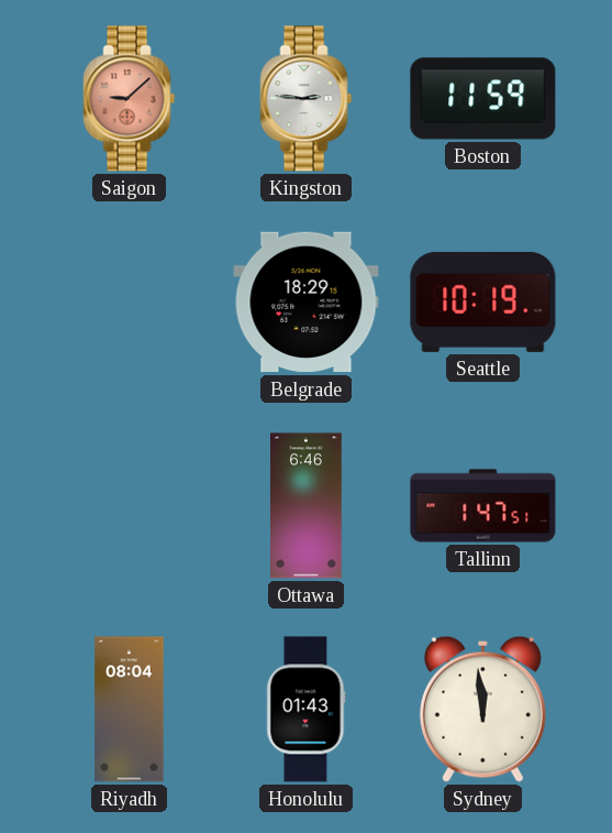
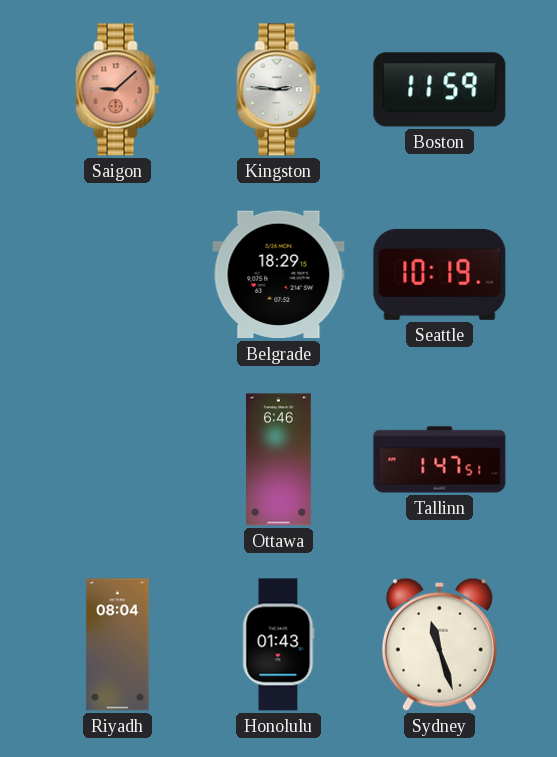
Sydney: 11:59 -> 11:27
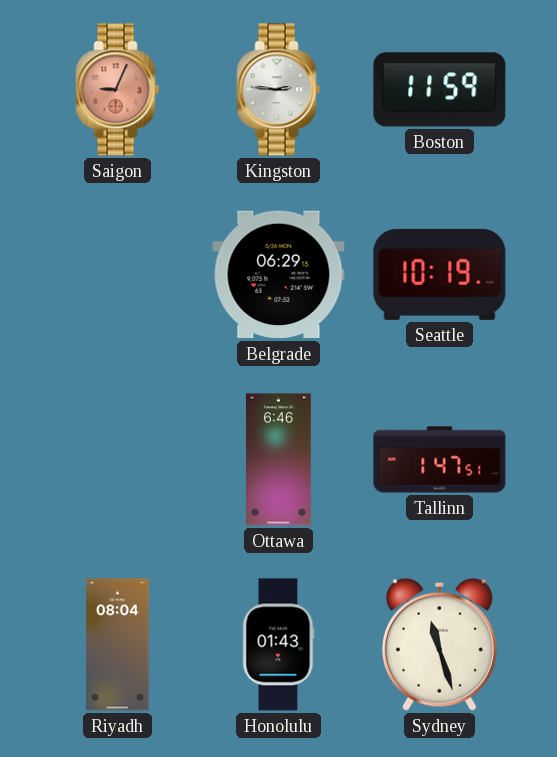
Saigon: 9:08 -> 9:04
Belgrade: 18:29 -> 06:29
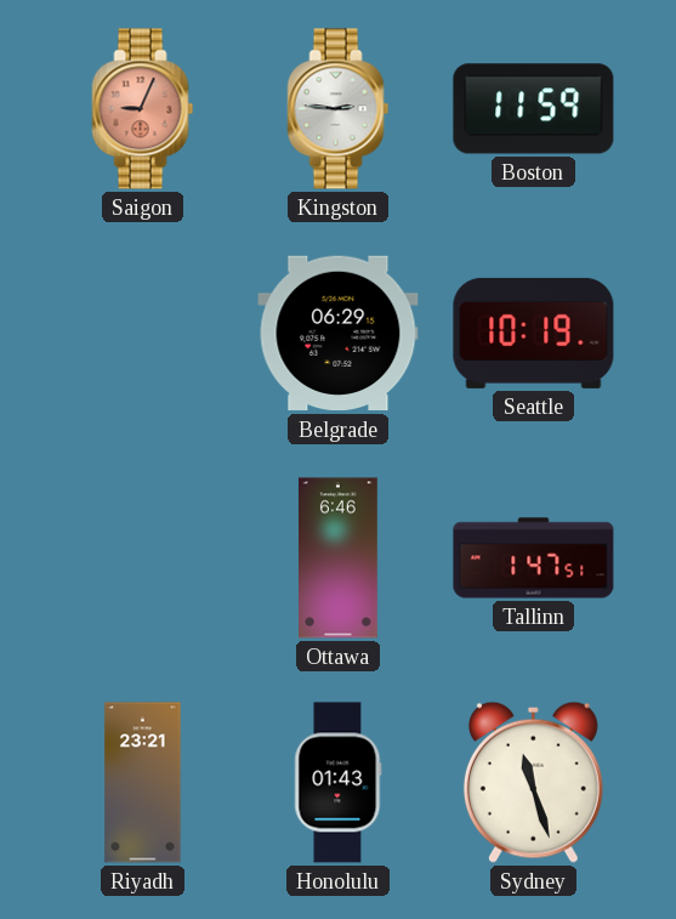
Riyadh: 08:04 -> 23:21
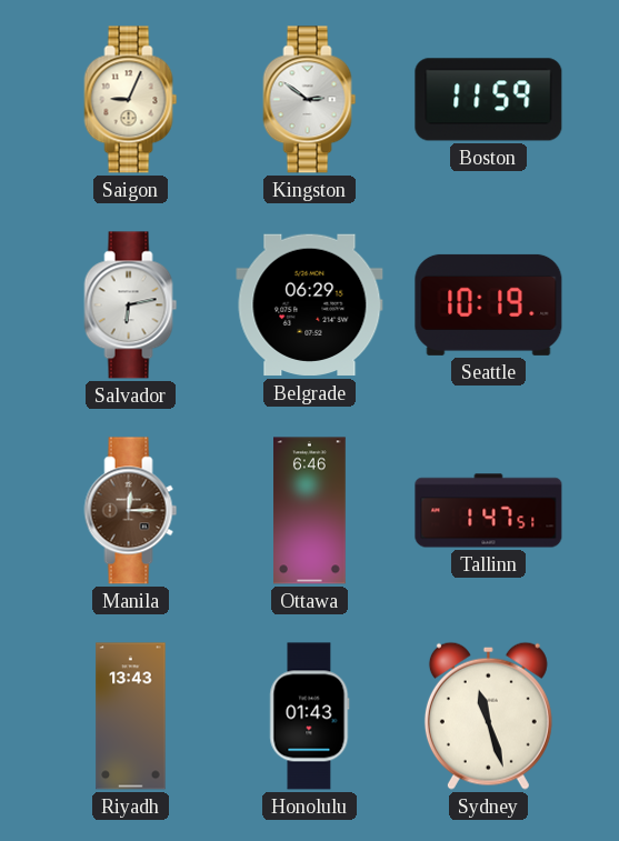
Saigon dial: salmon -> cream
Kingston: 2:46 -> 2:51
Salvador: none -> 6:13
Manila: none -> 12:15
Riyadh: 23:21 -> 13:43
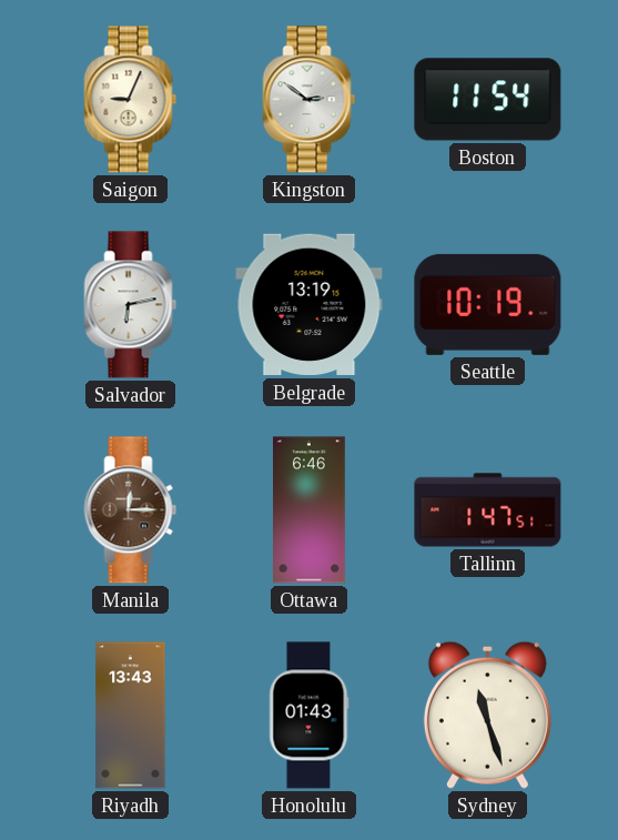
Boston: 11:59 -> 11:54
Belgrade: 06:29 -> 13:19
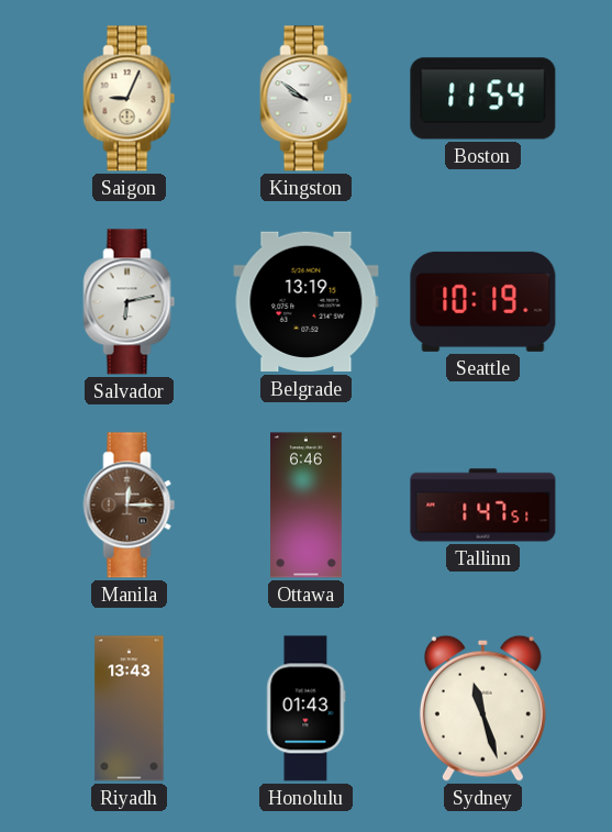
Kingston: 2:51 -> 9:51
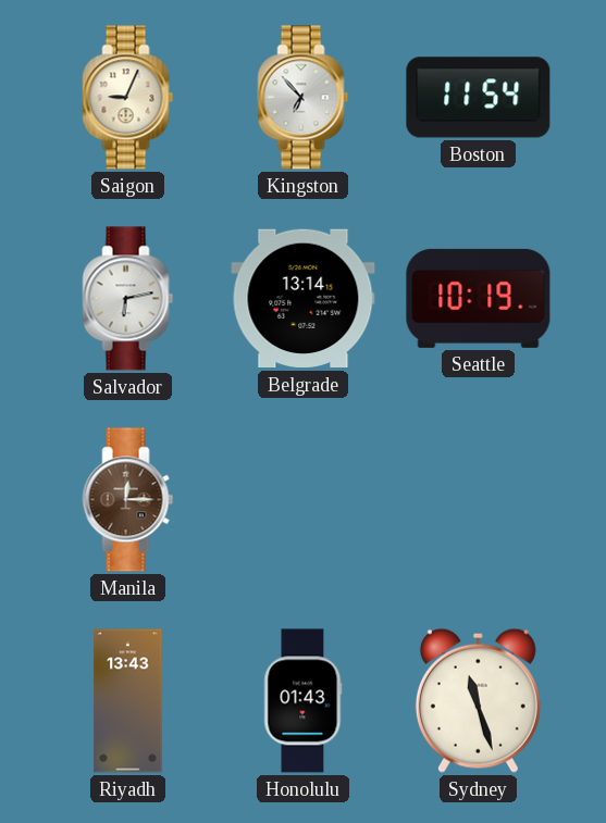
Kingston: 9:51 -> 6:53
Belgrade: 13:19 -> 13:14
Ottawa: 6:46 -> none
Tallinn: 1:47 -> none
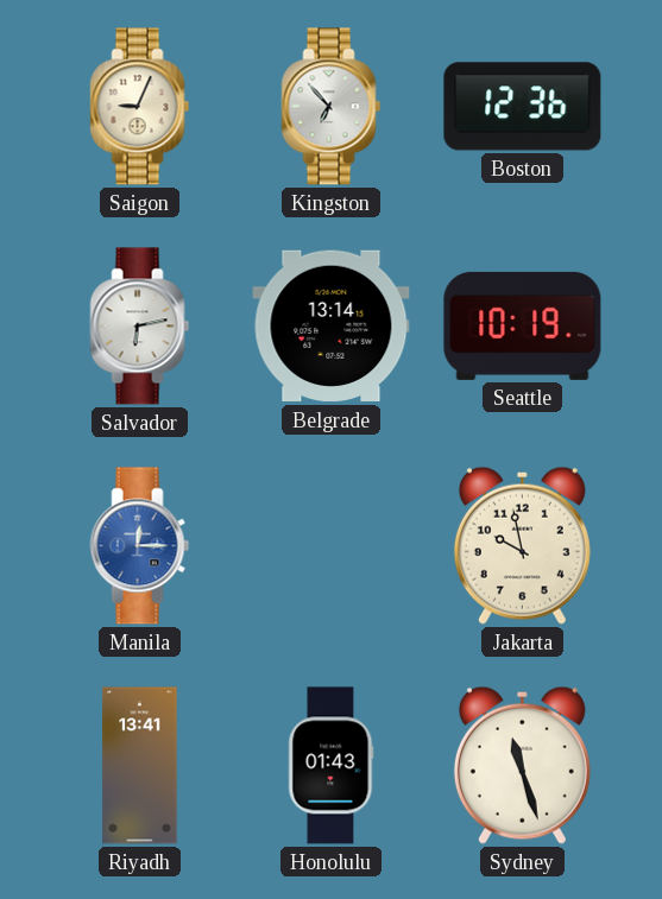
Boston: 11:54 -> 12:36
Manila dial: brown -> blue
Jakarta: none -> 9:58
Riyadh: 13:43 -> 13:41
